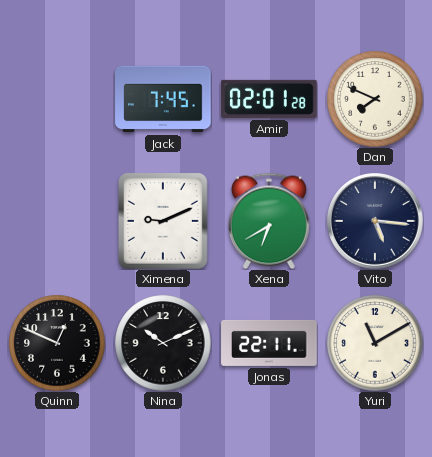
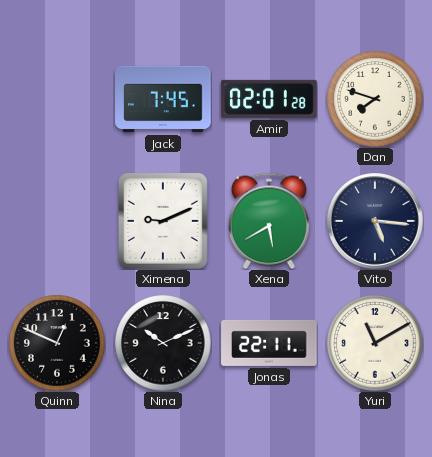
Dan: 7:49 -> 7:48
Xena: 6:40 -> 5:40
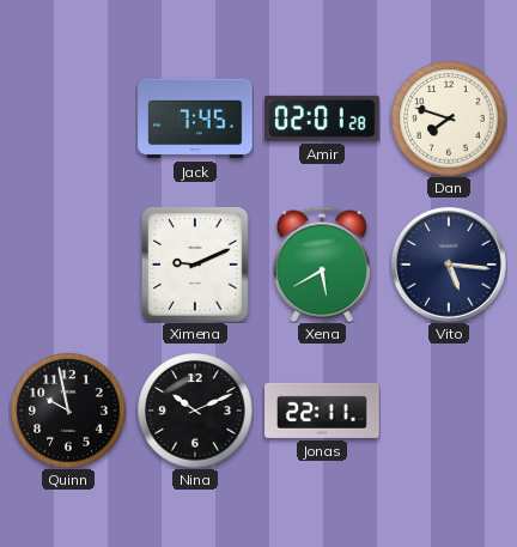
Quinn: 12:49 -> 9:58
Yuri: 11:10 -> none
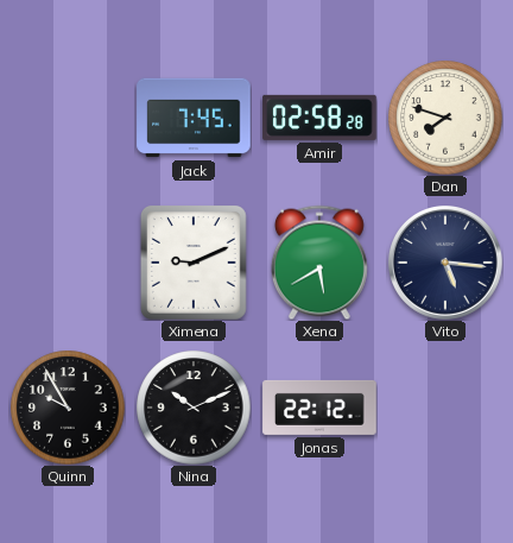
Amir: 02:01 -> 02:58
Quinn: 9:58 -> 9:55
Jonas: 22:11 -> 22:12
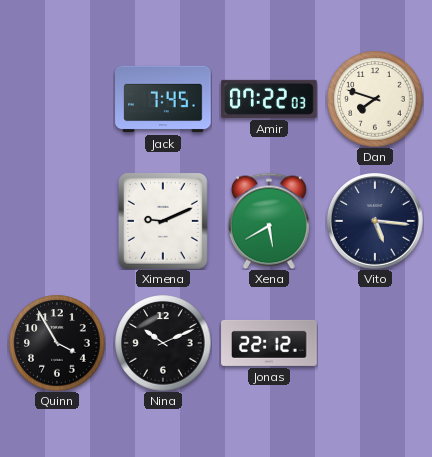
Amir: 02:58 -> 07:22
Quinn: 9:55 -> 3:55
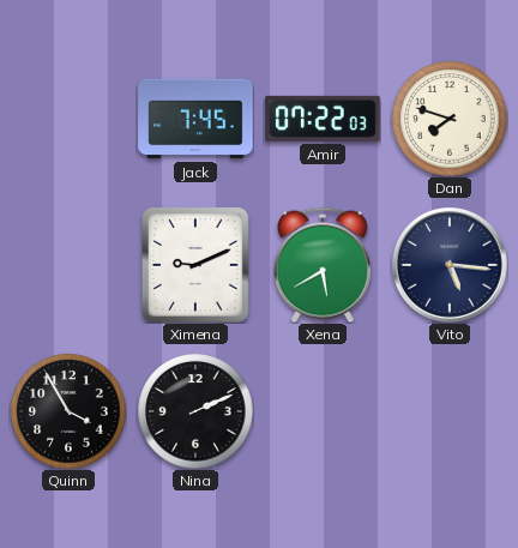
Nina: 10:11 -> 2:11
Jonas: 22:12 -> none
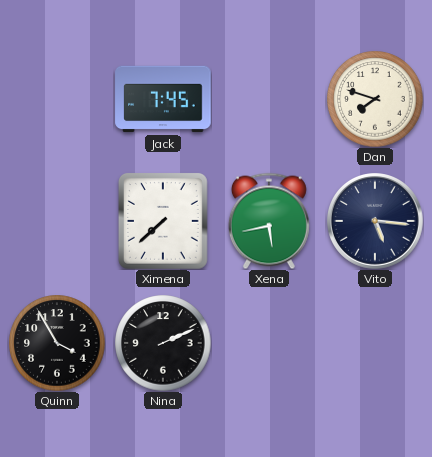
Amir: 07:22 -> none
Ximena: 9:11 -> 7:38
Xena: 5:40 -> 5:43
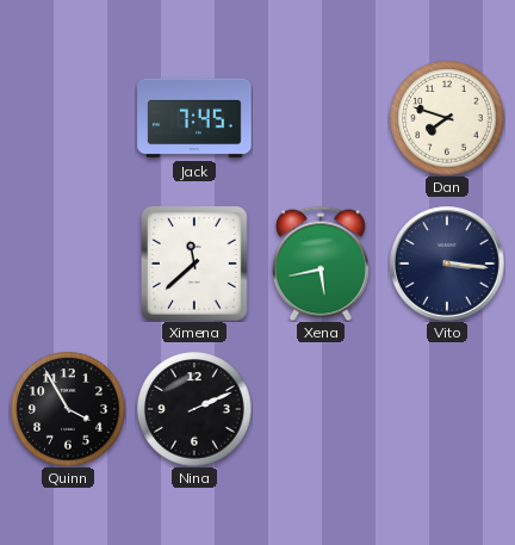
Ximena: 7:38 -> 11:38
Vito: 5:16 -> 3:16
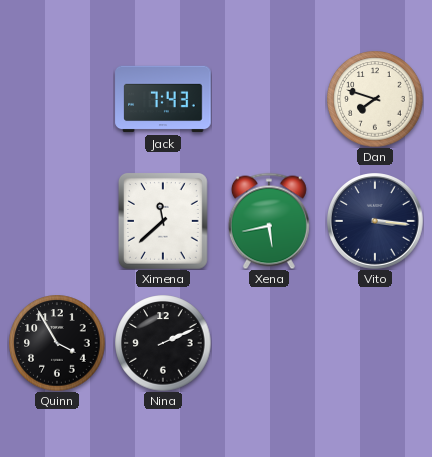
Jack: 7:45 -> 7:43
